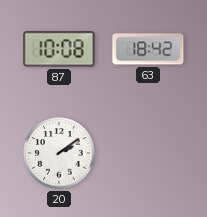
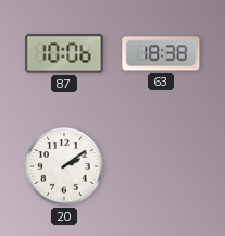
87: 10:08 -> 10:06
63: 18:42 -> 18:38
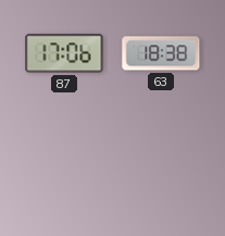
87: 10:06 -> 17:06
20: 2:09 -> none
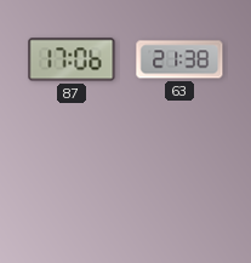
63: 18:38 -> 21:38
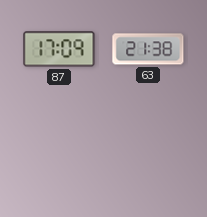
87: 17:06 -> 17:09
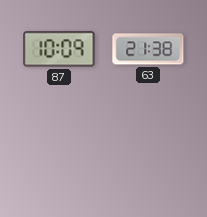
87: 17:09 -> 10:09
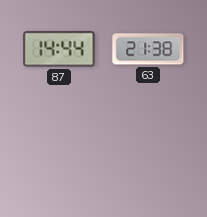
87: 10:09 -> 14:44
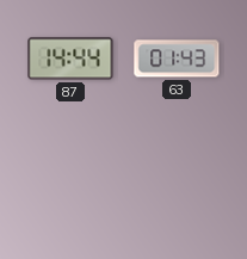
63: 21:38 -> 01:43
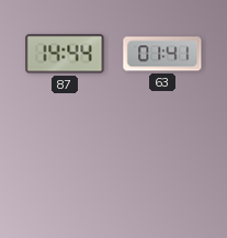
63: 01:43 -> 01:41
